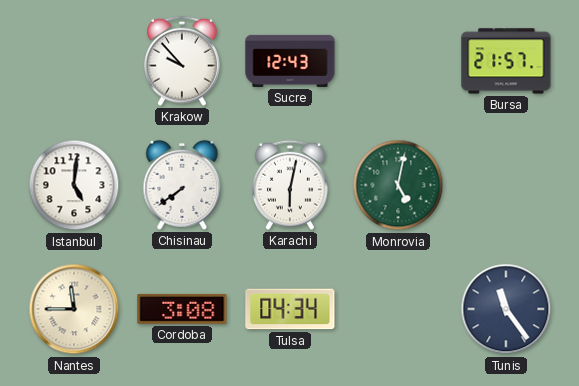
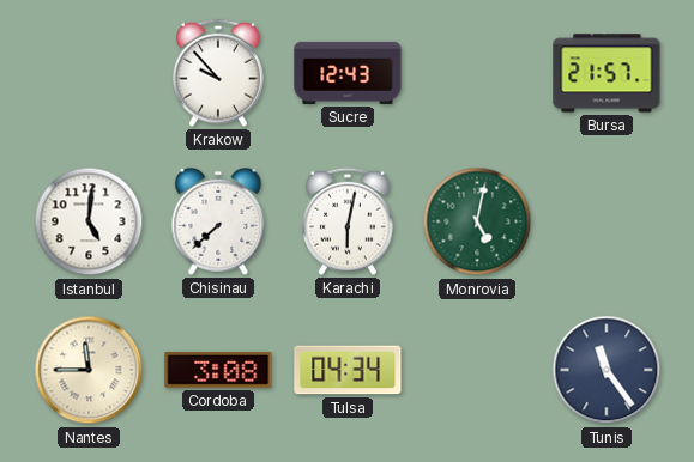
Chisinau: 7:39 -> 7:38
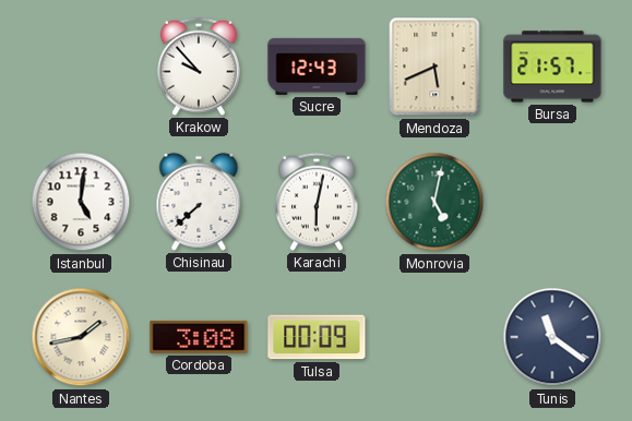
Mendoza: none -> 5:41
Nantes: 11:45 -> 1:43
Tulsa: 04:34 -> 00:09
Tunis: 11:24 -> 11:21
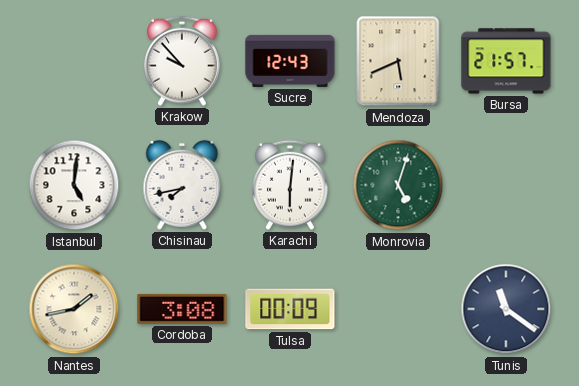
Chisinau: 7:38 -> 7:43
Karachi: 6:02 -> 6:01
Monrovia: 5:02 -> 5:03
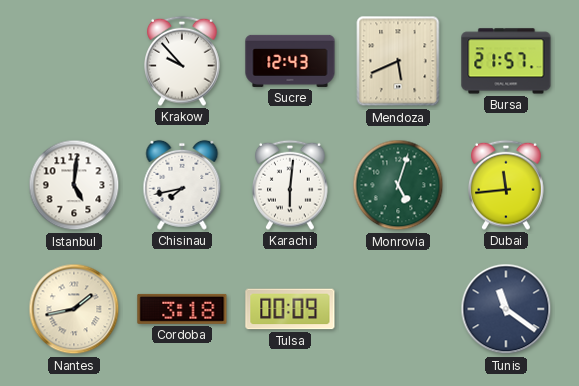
Dubai: none -> 11:44
Cordoba: 3:08 -> 3:18
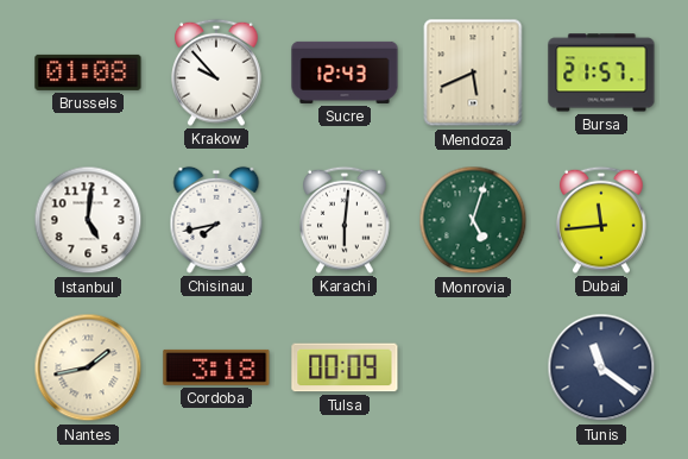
Brussels: none -> 01:08
